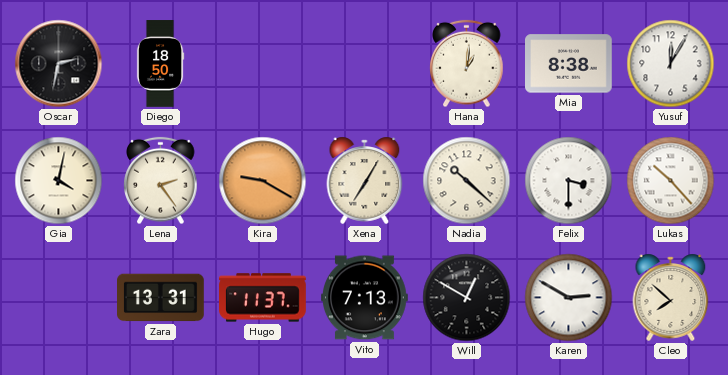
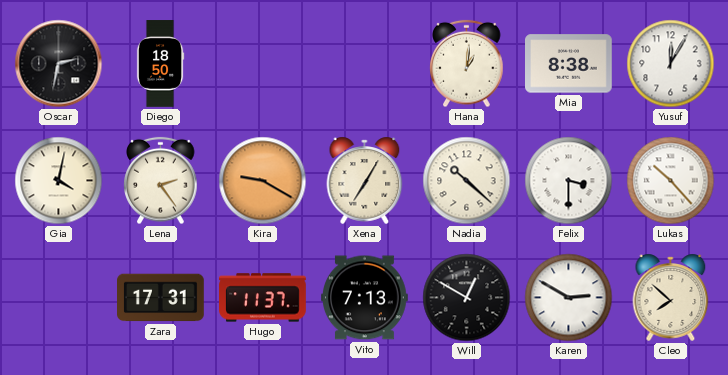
Zara: 13:31 -> 17:31
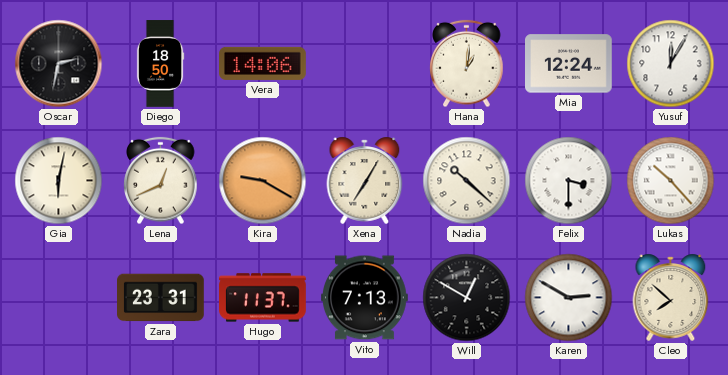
Vera: none -> 14:06
Mia: 8:38 -> 12:24
Gia: 4:02 -> 6:02
Lena: 2:24 -> 12:41
Zara: 17:31 -> 23:31
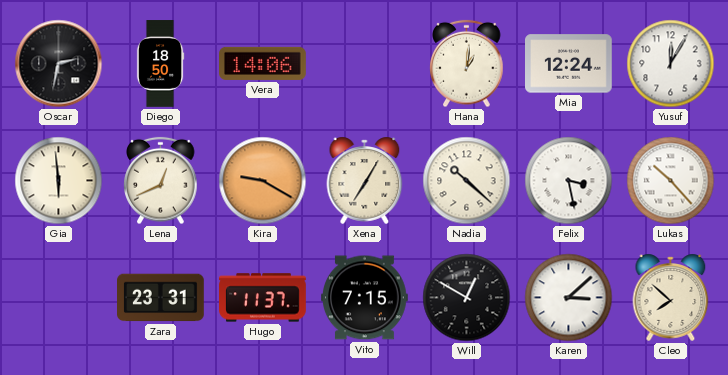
Gia: 6:02 -> 5:59
Felix: 3:30 -> 3:28
Vito: 7:13 -> 7:15
Karen: 2:50 -> 3:08
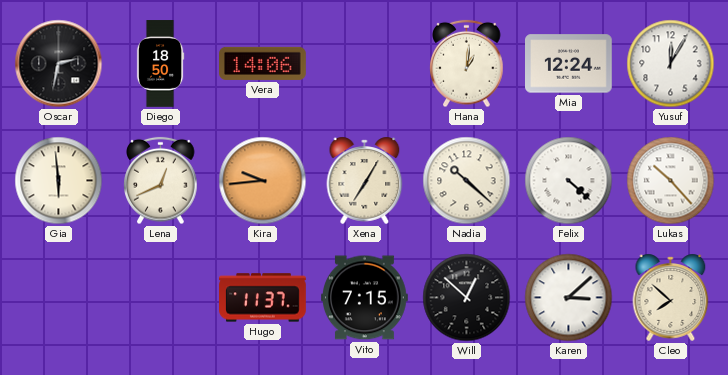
Kira: 9:20 -> 9:44
Felix: 3:28 -> 4:22
Zara: 23:31 -> none
Will: 12:50 -> 12:52
